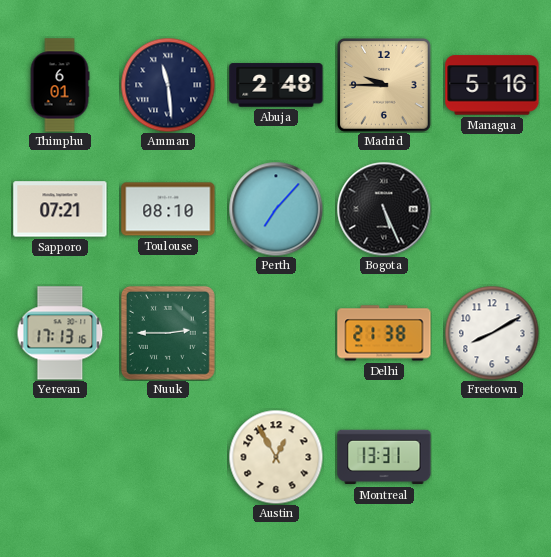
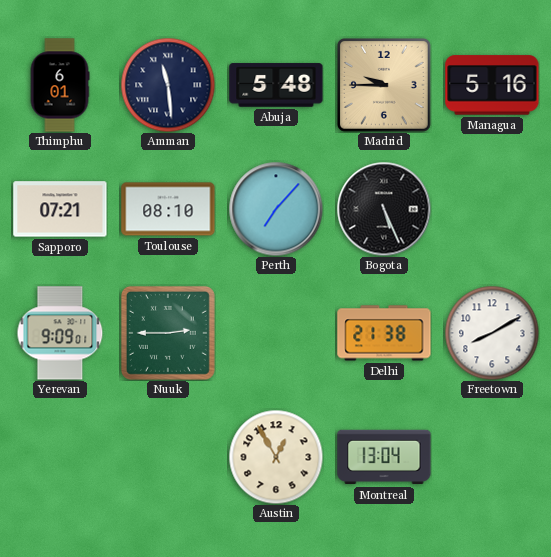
Abuja: 2:48 -> 5:48
Yerevan: 17:13 -> 9:09
Montreal: 13:31 -> 13:04
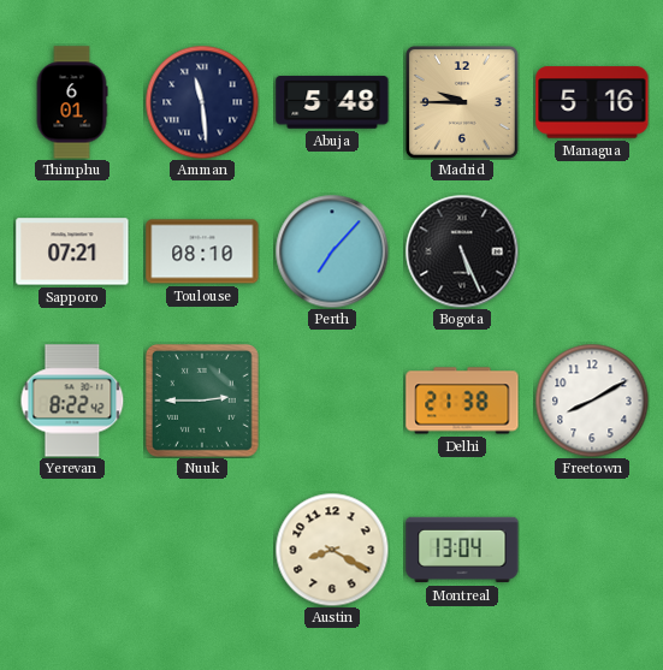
Yerevan: 9:09 -> 8:22
Austin: 12:55 -> 8:20
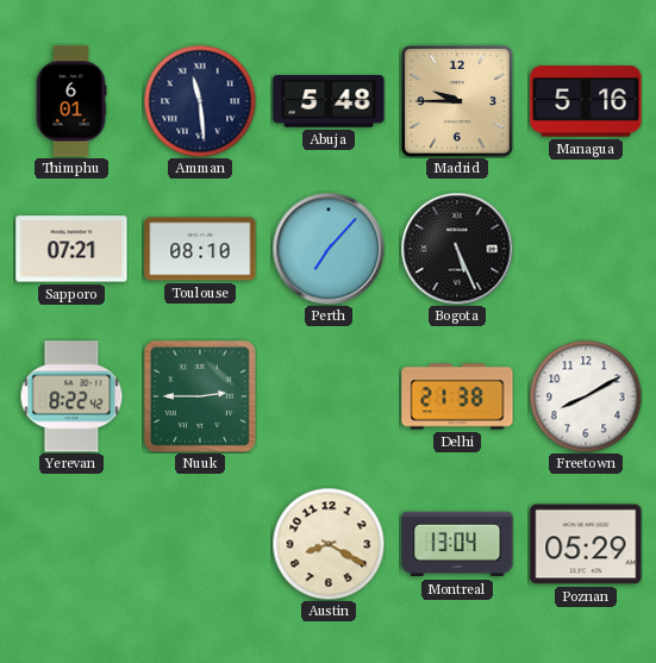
Poznan: none -> 05:29
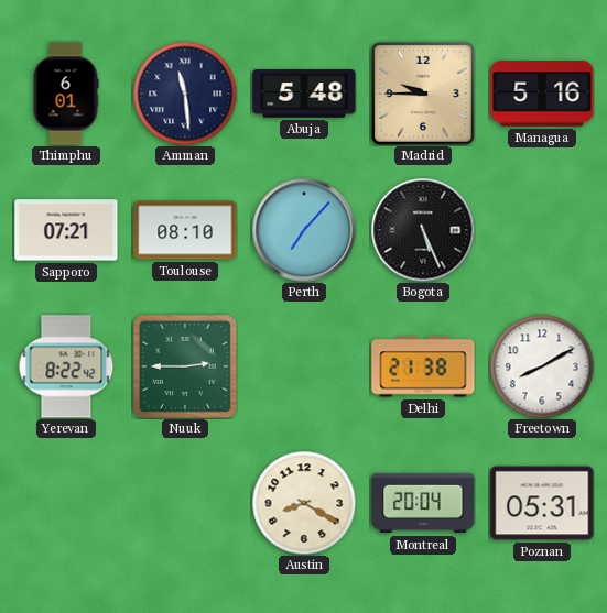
Montreal: 13:04 -> 20:04
Poznan: 05:29 -> 05:31
